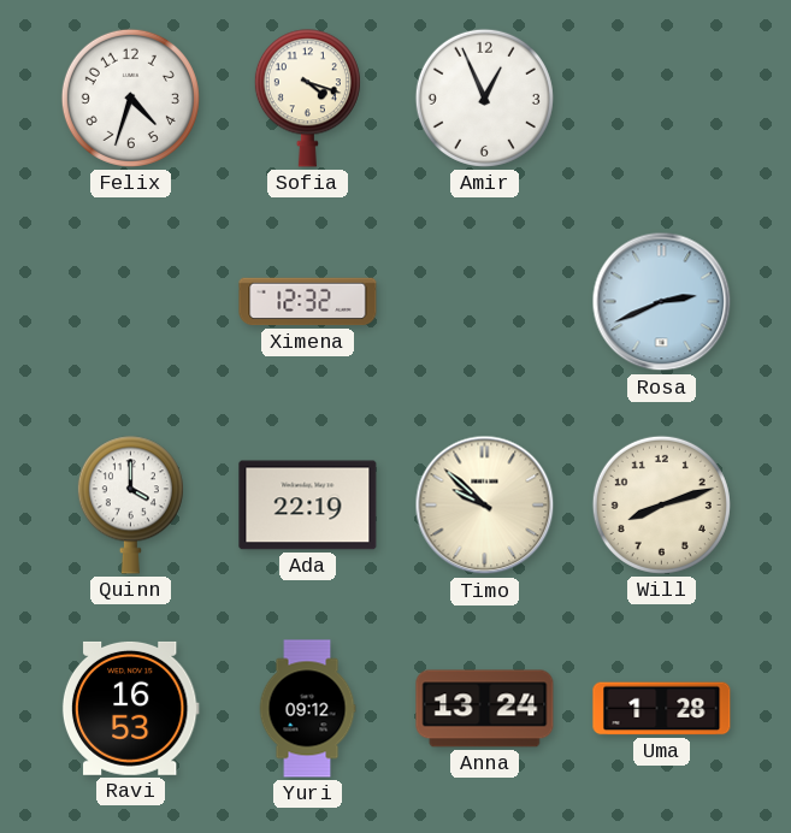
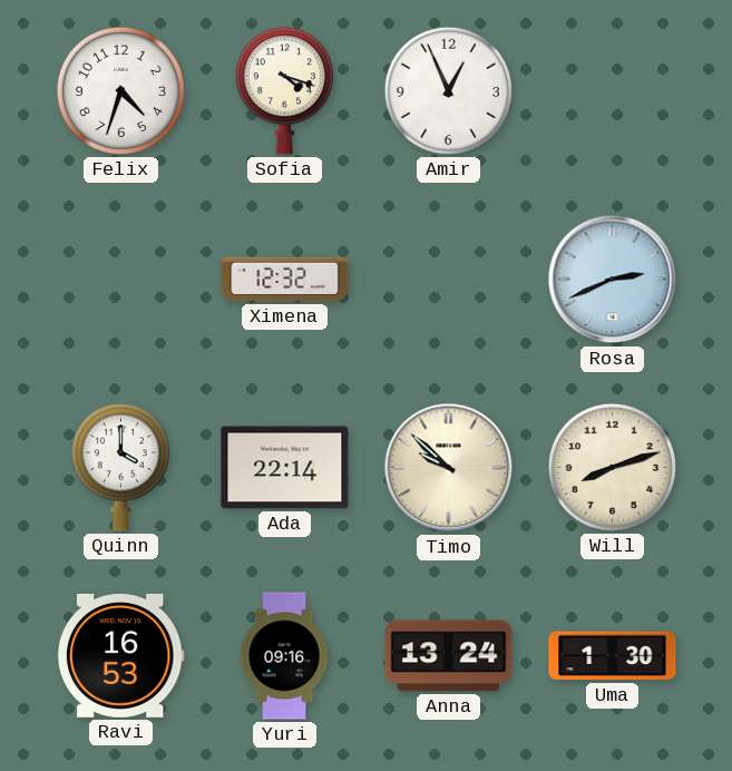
Ada: 22:19 -> 22:14
Yuri: 09:12 -> 09:16
Uma: 1:28 -> 1:30
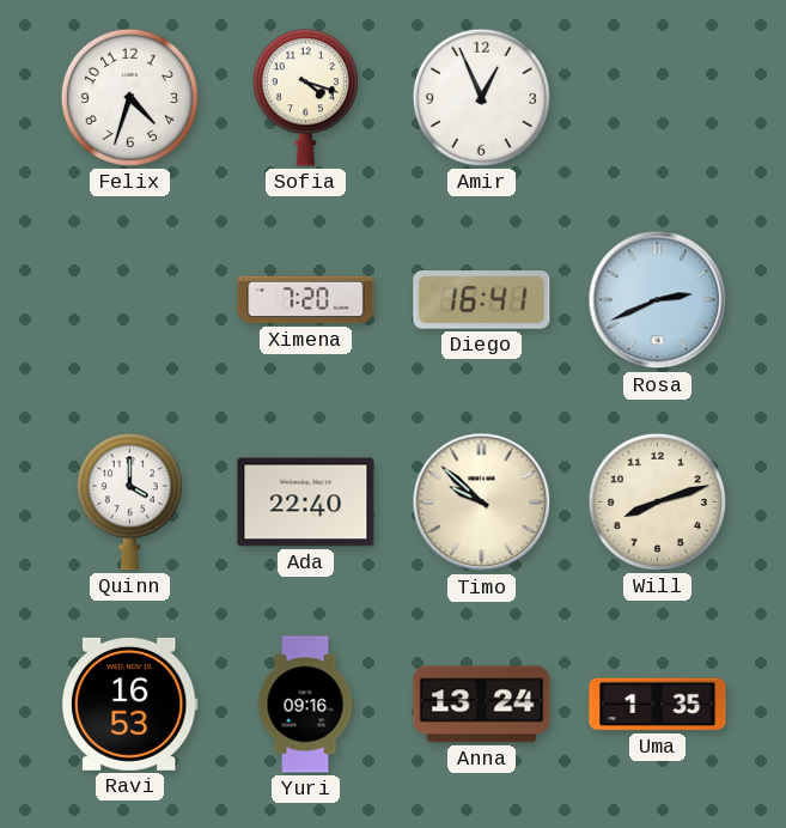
Ximena: 12:32 -> 7:20
Diego: none -> 16:41
Ada: 22:14 -> 22:40
Uma: 1:30 -> 1:35
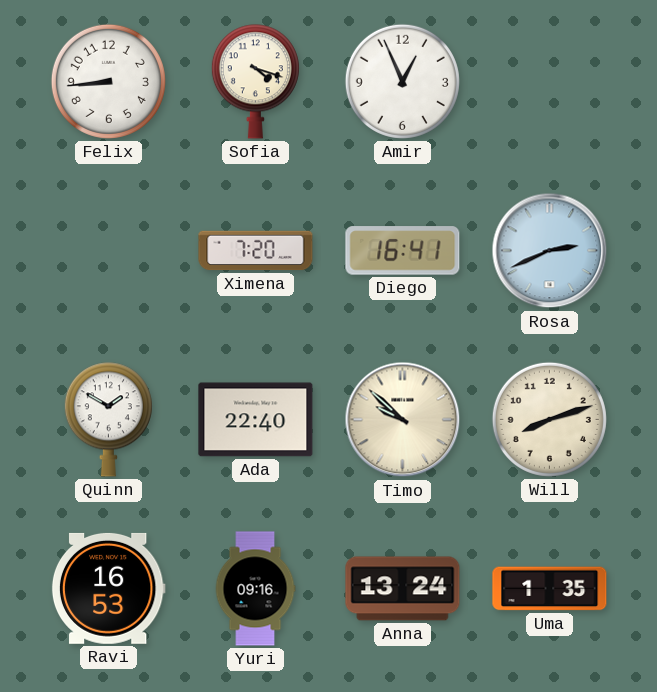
Felix: 4:33 -> 8:44
Quinn: 4:00 -> 1:50
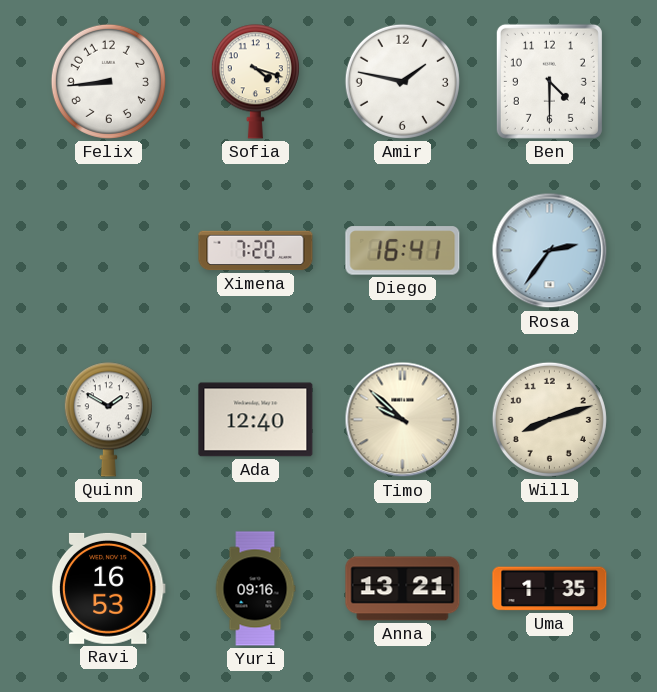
Amir: 12:56 -> 1:47
Ben: none -> 4:30
Rosa: 2:41 -> 2:36
Ada: 22:40 -> 12:40
Anna: 13:24 -> 13:21
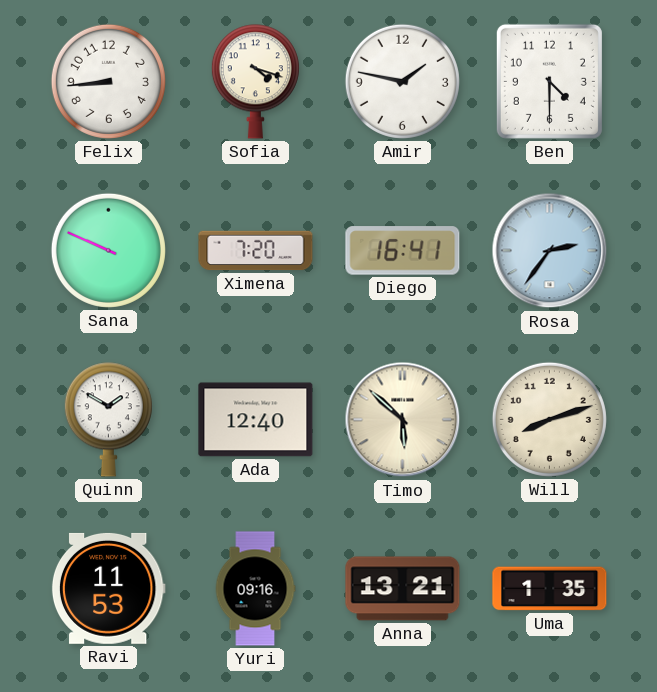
Sana: none -> 9:49
Timo: 9:52 -> 5:52
Ravi: 16:53 -> 11:53
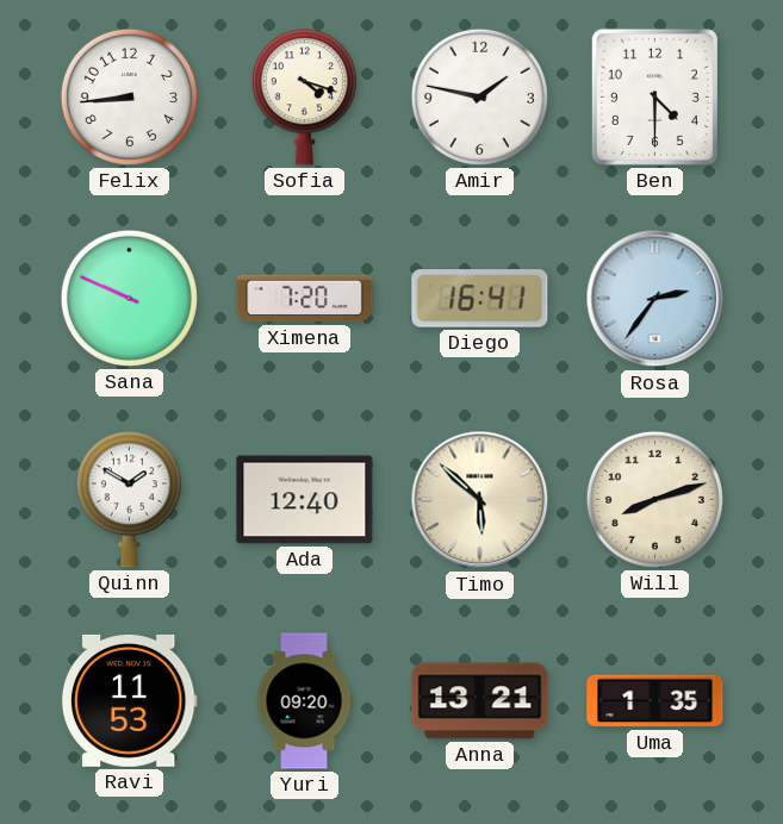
Yuri: 09:16 -> 09:20
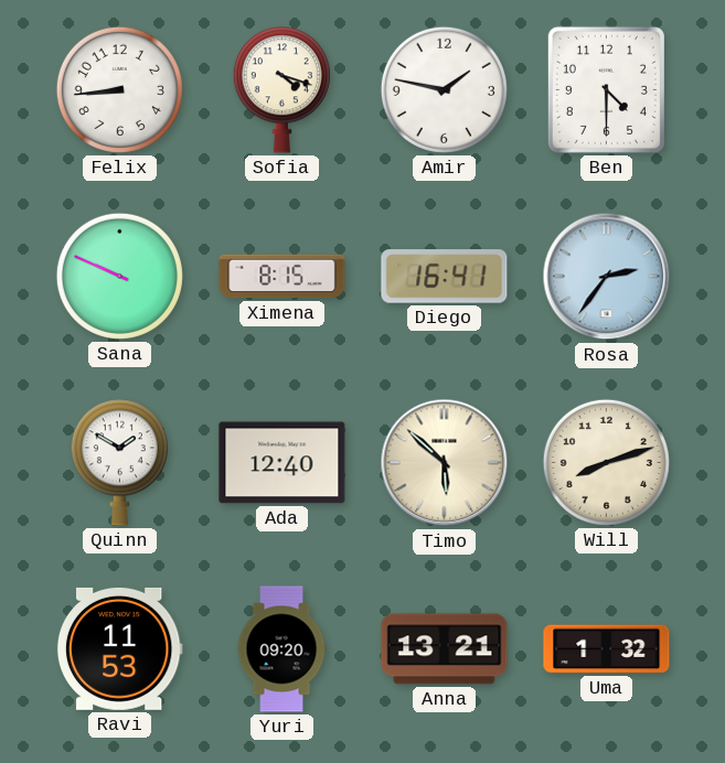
Ximena: 7:20 -> 8:15
Uma: 1:35 -> 1:32
